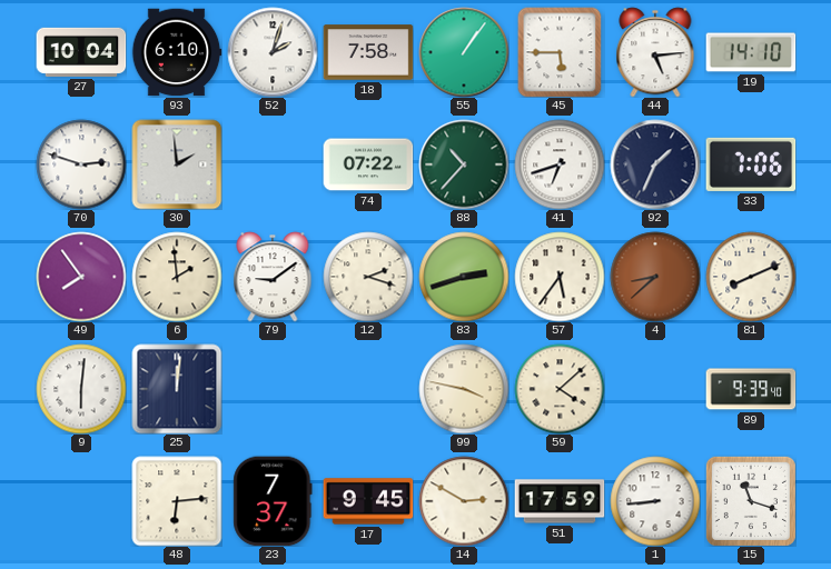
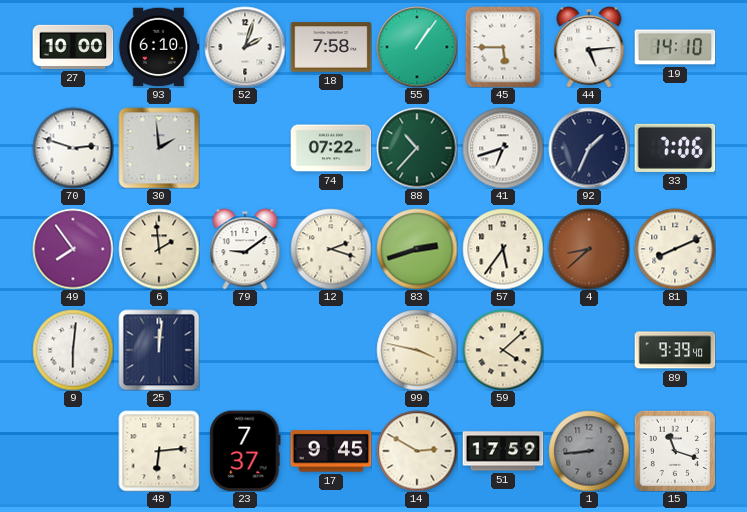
27: 10:04 -> 10:00
1 dial: white -> grey
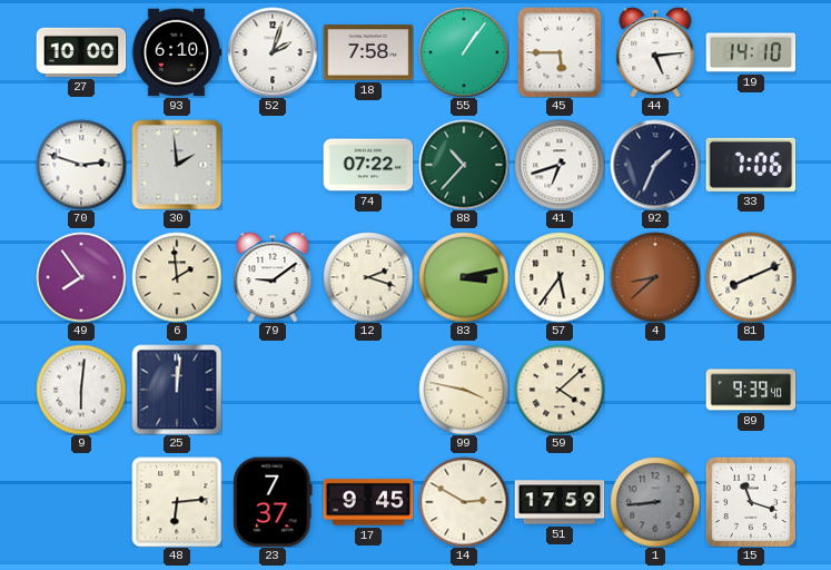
83: 2:42 -> 3:13
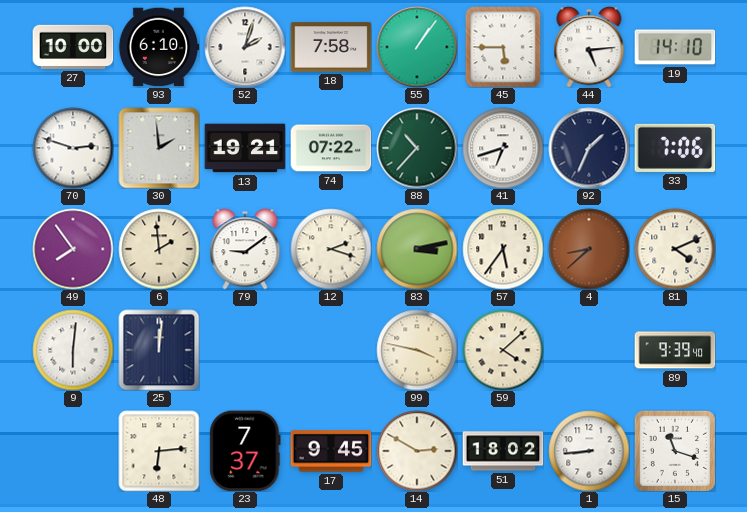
13: none -> 19:21
81: 8:11 -> 4:11
51: 17:59 -> 18:02
1 dial: grey -> white
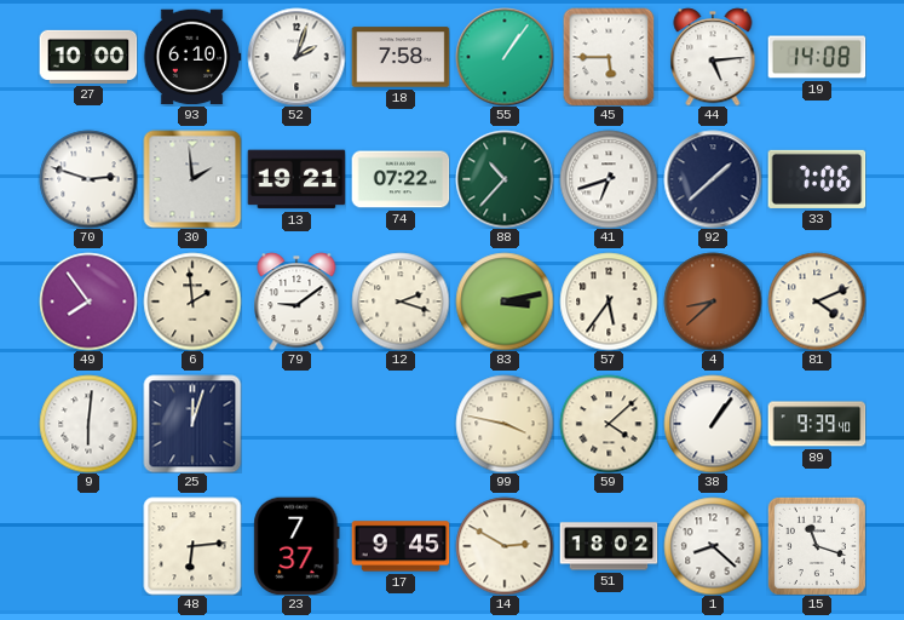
19: 14:10 -> 14:08
92: 1:34 -> 1:38
25: 12:01 -> 12:03
38: none -> 1:06
1: 8:44 -> 8:22
